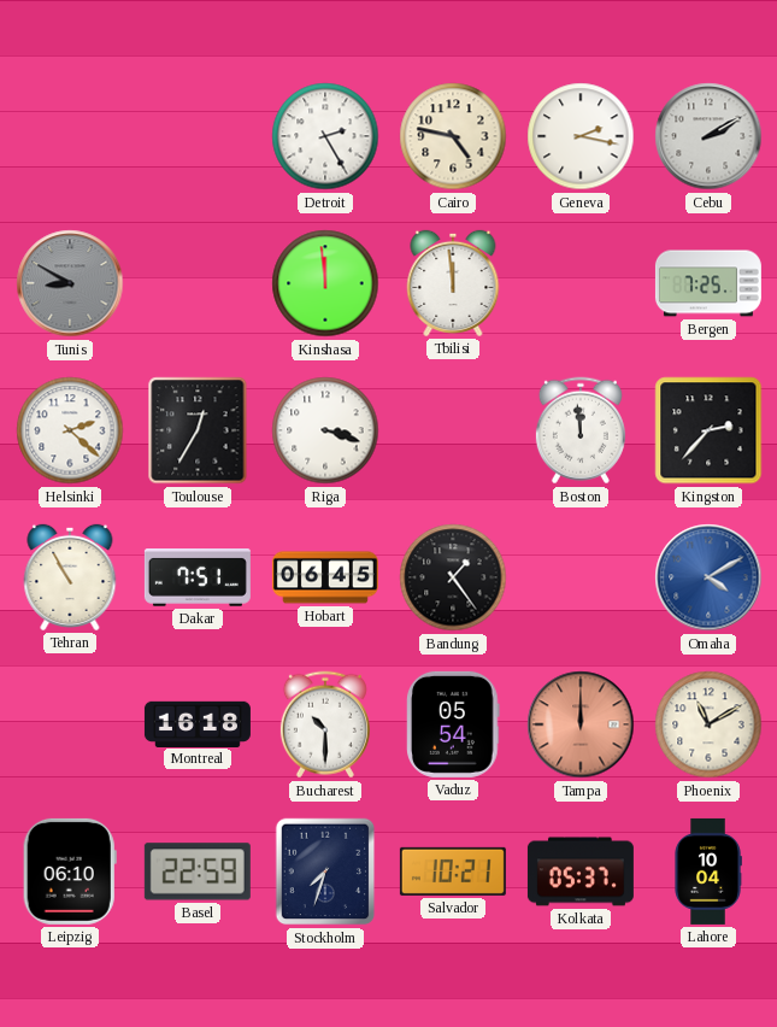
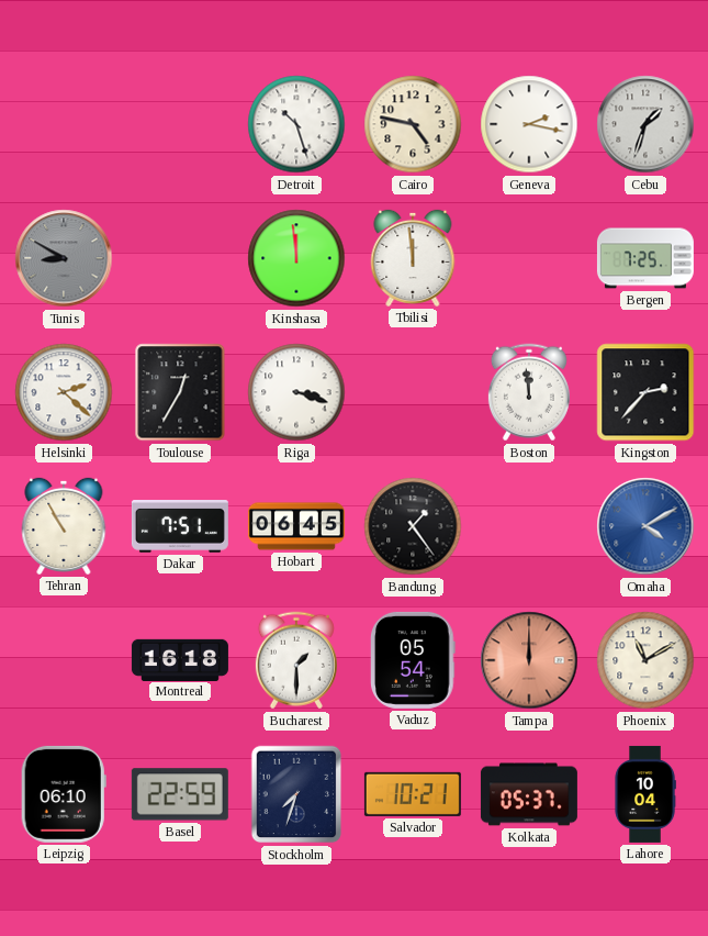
Detroit: 2:25 -> 10:27
Cebu: 2:10 -> 1:33
Bucharest: 10:30 -> 1:30
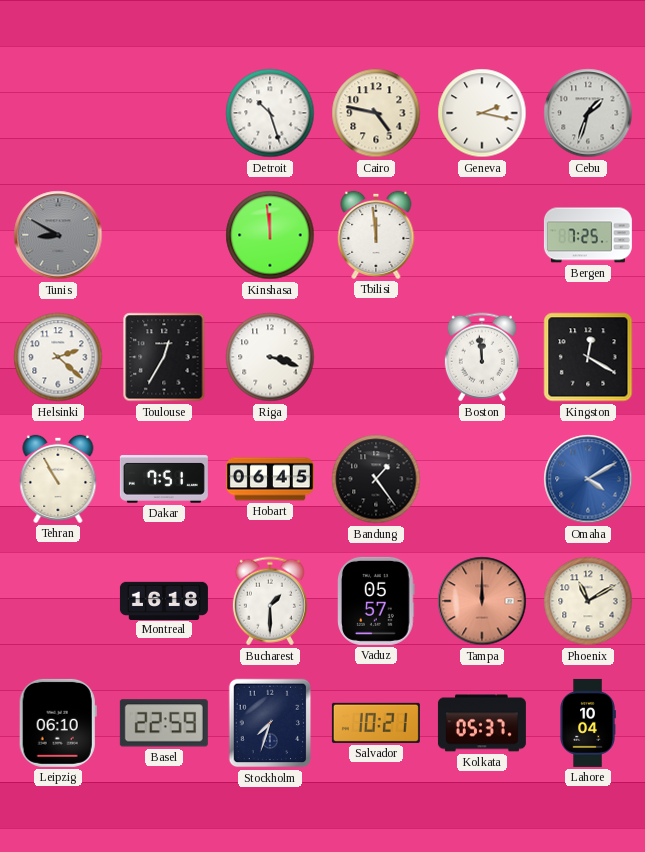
Kingston: 2:37 -> 12:20
Vaduz: 05:54 -> 05:57
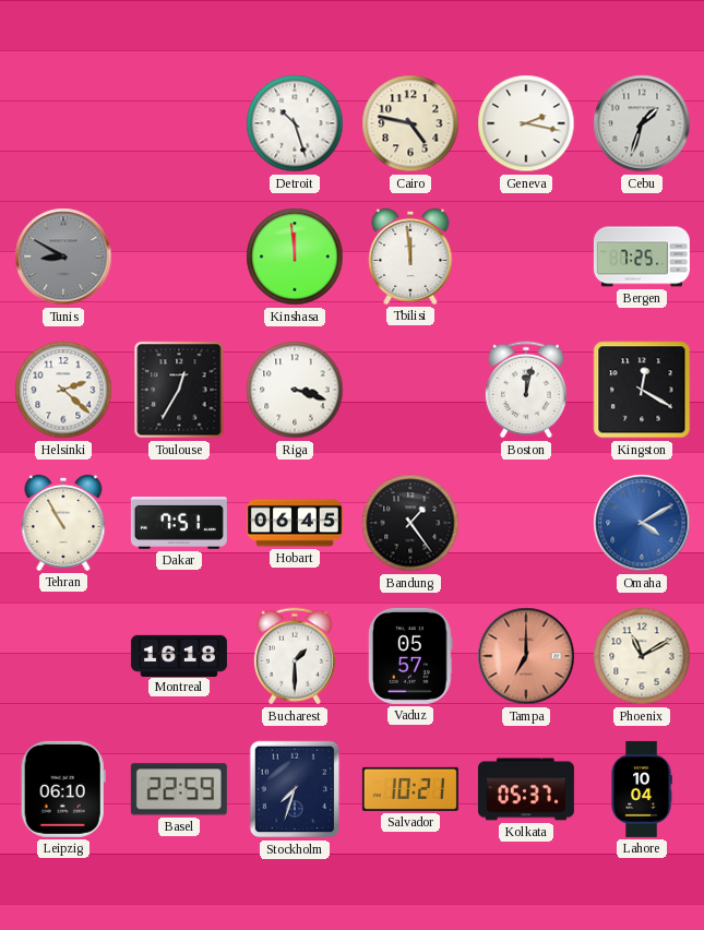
Boston: 11:59 -> 12:02
Tampa: 12:00 -> 7:00
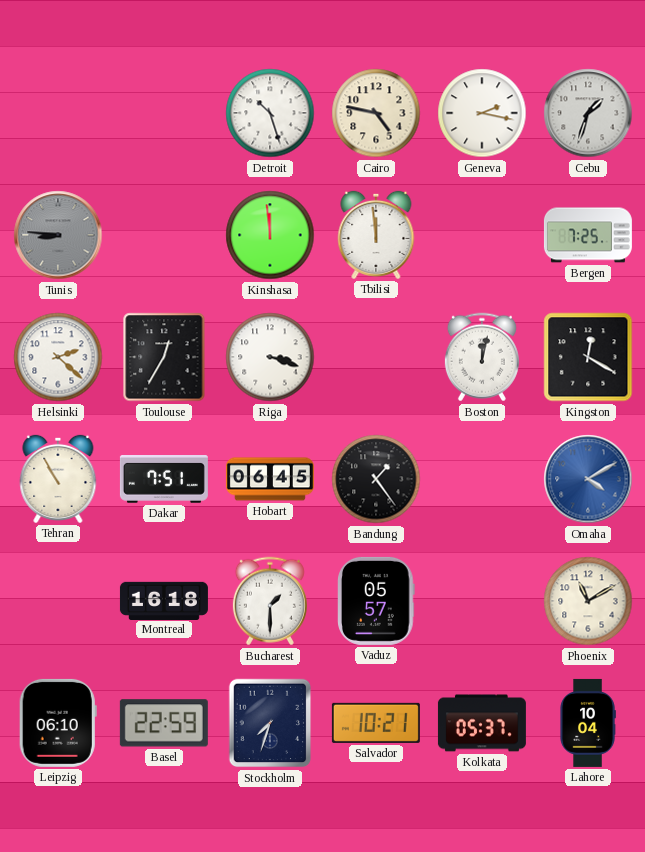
Tunis: 8:50 -> 8:46
Tampa: 7:00 -> none
